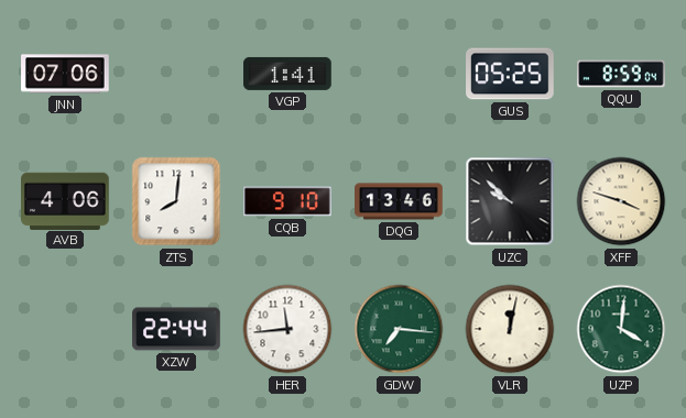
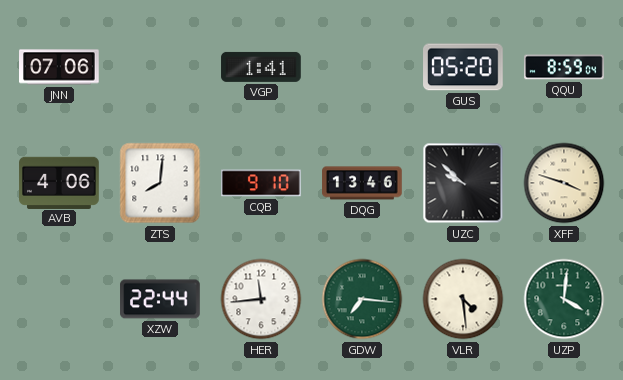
GUS: 05:25 -> 05:20
VLR: 12:02 -> 4:29
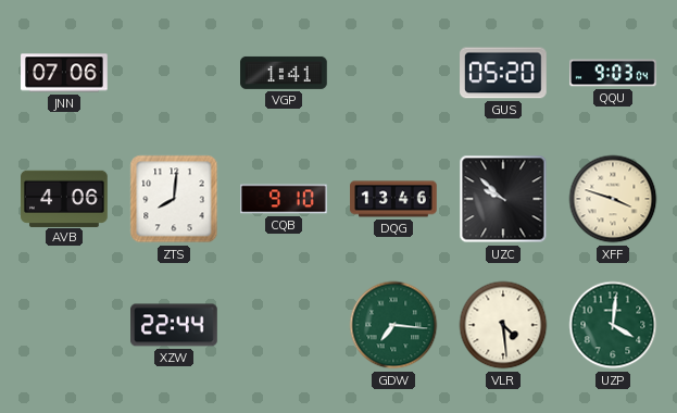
QQU: 8:59 -> 9:03
HER: 11:44 -> none
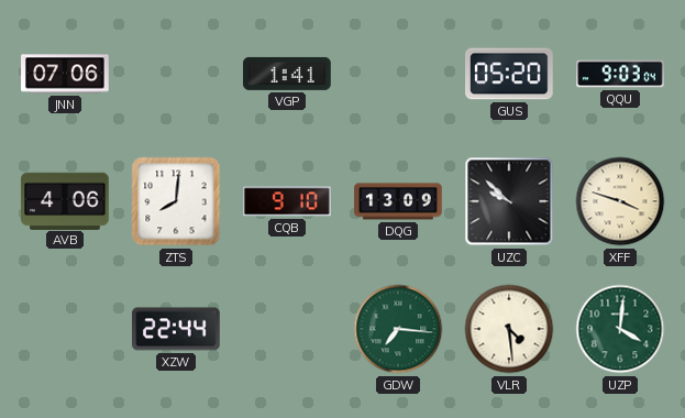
DQG: 13:46 -> 13:09
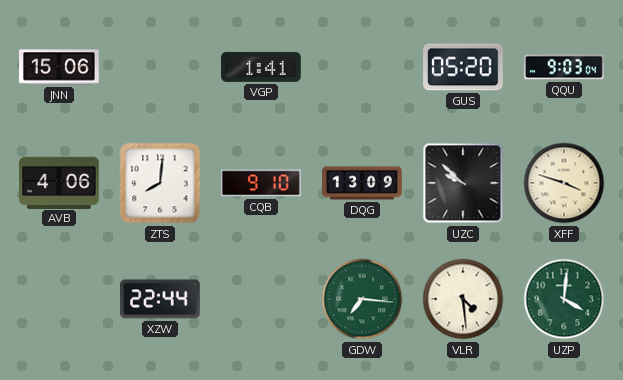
JNN: 07:06 -> 15:06
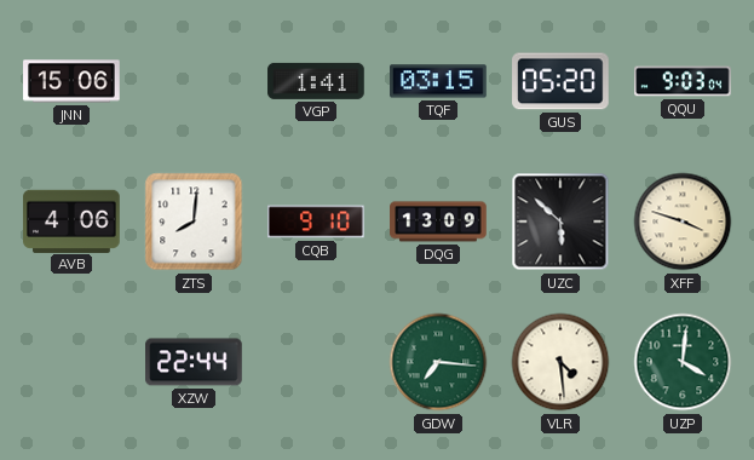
TQF: none -> 03:15
UZC: 9:52 -> 5:52
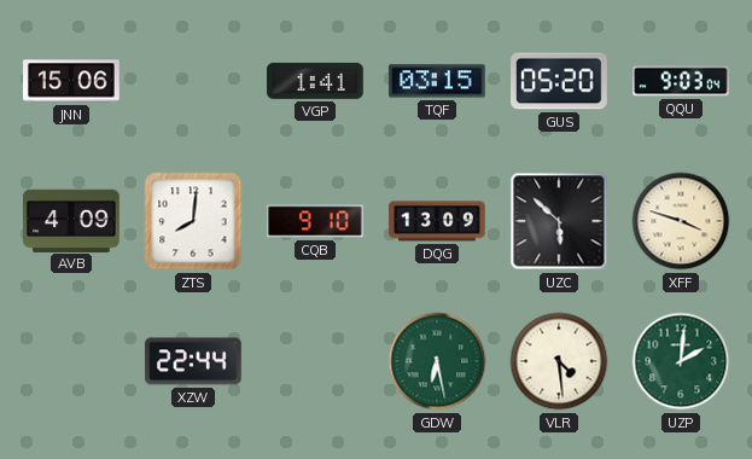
AVB: 4:06 -> 4:09
GDW: 7:16 -> 6:28
UZP: 4:01 -> 2:01
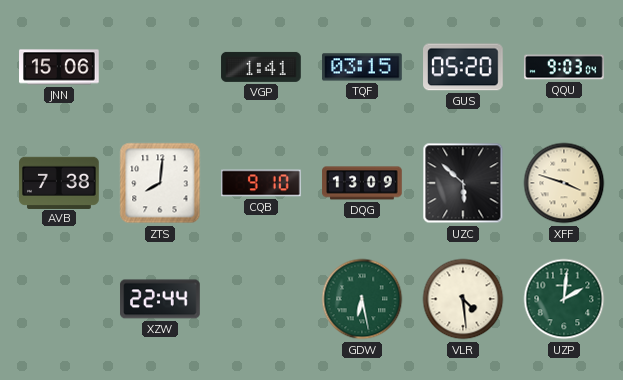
AVB: 4:09 -> 7:38
